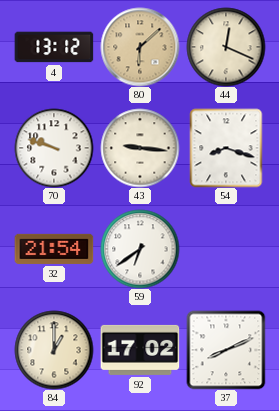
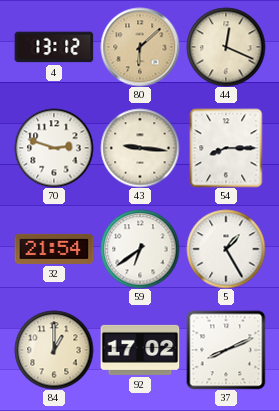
70: 9:48 -> 2:48
54: 8:18 -> 8:15
5: none -> 1:25
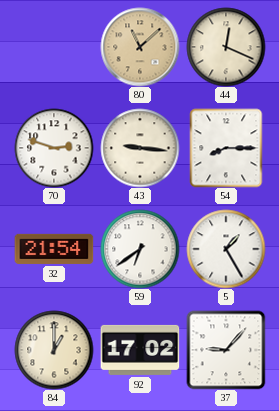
4: 13:12 -> none
80: 6:08 -> 11:08
37: 8:11 -> 9:07
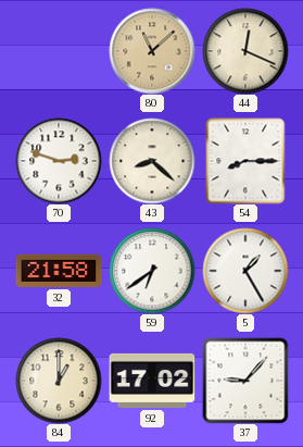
43: 9:16 -> 8:22
32: 21:54 -> 21:58
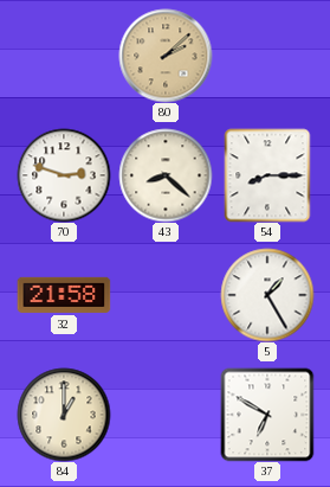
80: 11:08 -> 2:08
44: 12:19 -> none
59: 6:39 -> none
92: 17:02 -> none
37: 9:07 -> 6:50
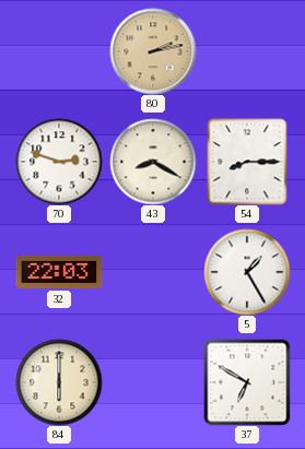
80: 2:08 -> 2:13
43: 8:22 -> 8:20
32: 21:58 -> 22:03
84: 1:00 -> 6:00
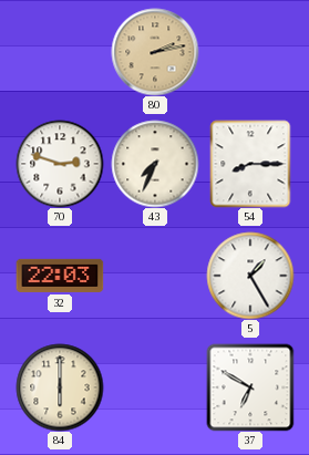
43: 8:20 -> 7:34
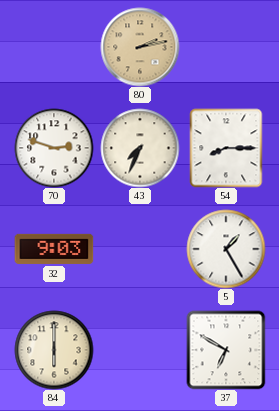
32: 22:03 -> 9:03
